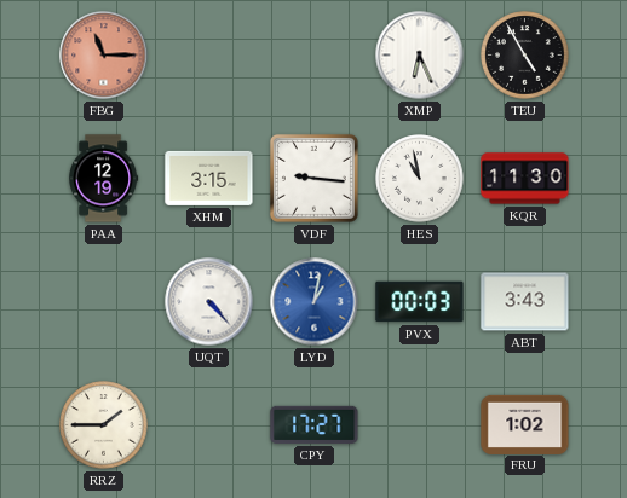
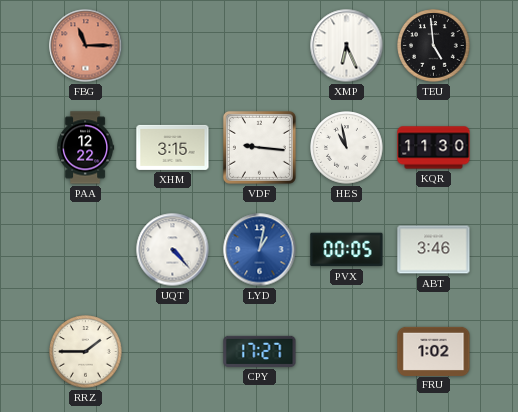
TEU: 4:55 -> 4:59
PAA: 12:19 -> 12:22
PVX: 00:03 -> 00:05
ABT: 3:43 -> 3:46
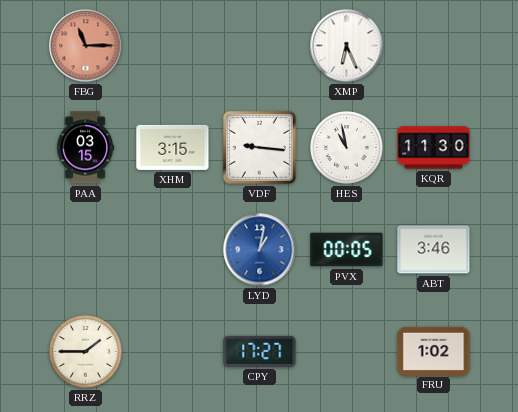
TEU: 4:59 -> none
PAA: 12:22 -> 03:15
UQT: 4:23 -> none
